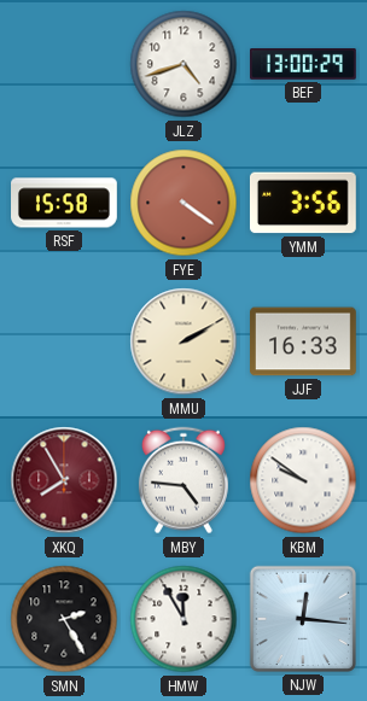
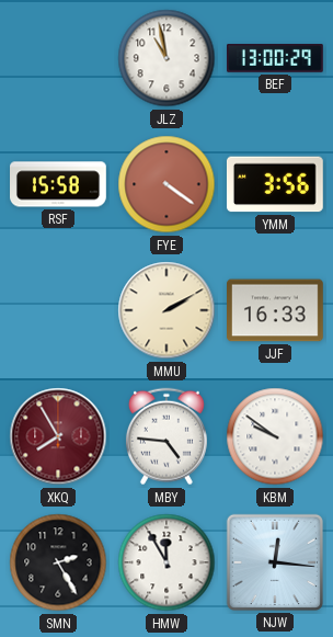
JLZ: 4:42 -> 10:58
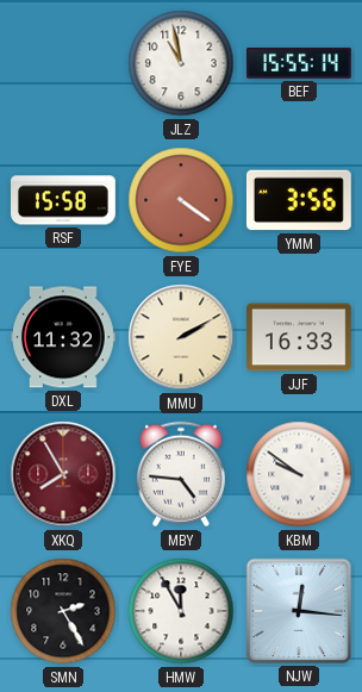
BEF: 13:00 -> 15:55
DXL: none -> 11:32
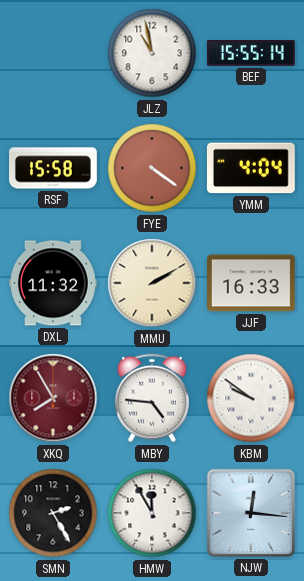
YMM: 3:56 -> 4:04
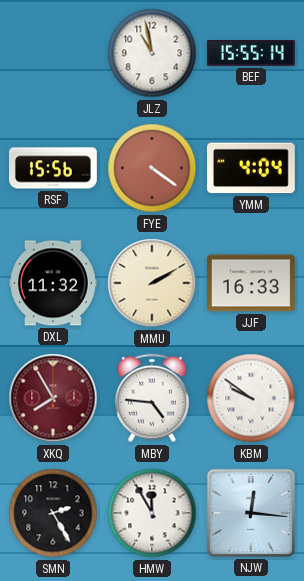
RSF: 15:58 -> 15:56
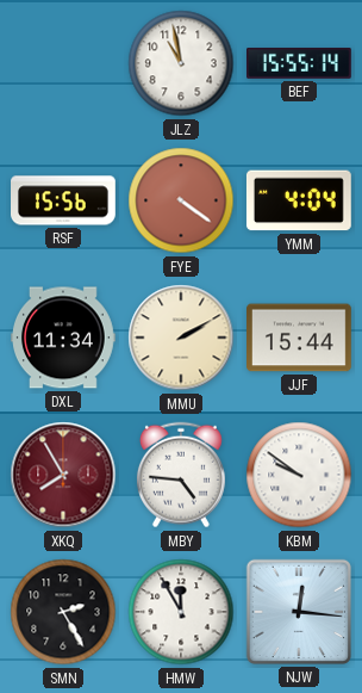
DXL: 11:32 -> 11:34
JJF: 16:33 -> 15:44
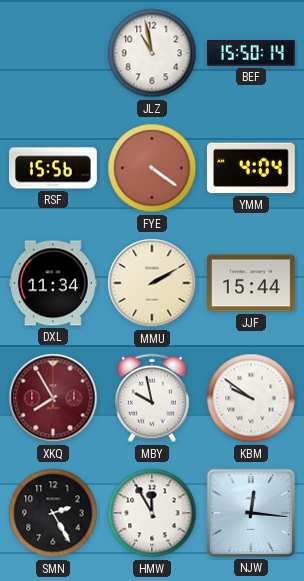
BEF: 15:55 -> 15:50
MBY: 4:46 -> 9:58
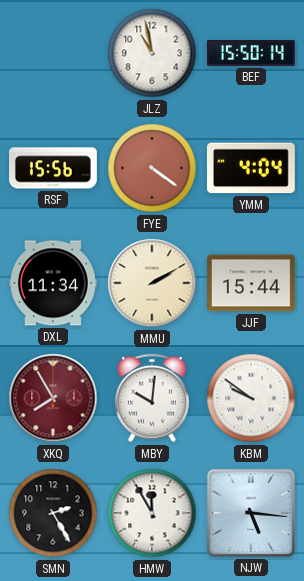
MBY: 9:58 -> 10:01
NJW: 12:16 -> 5:16
